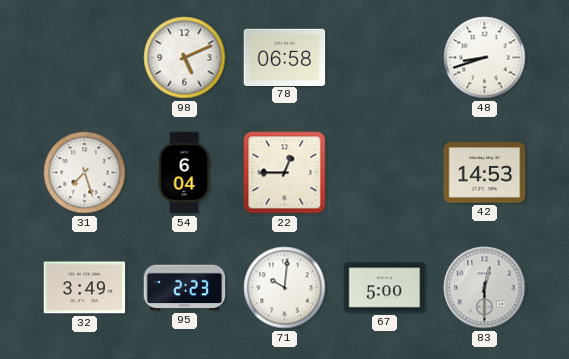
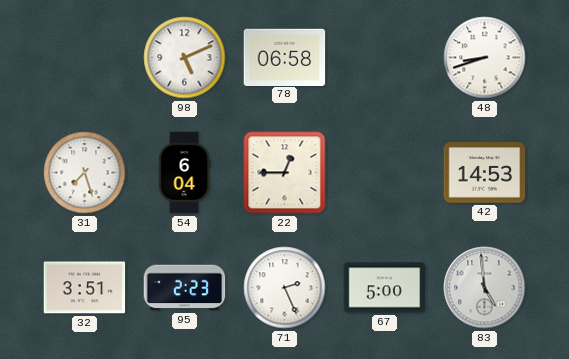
32: 3:49 -> 3:51
71: 10:01 -> 2:26
83: 12:30 -> 4:59
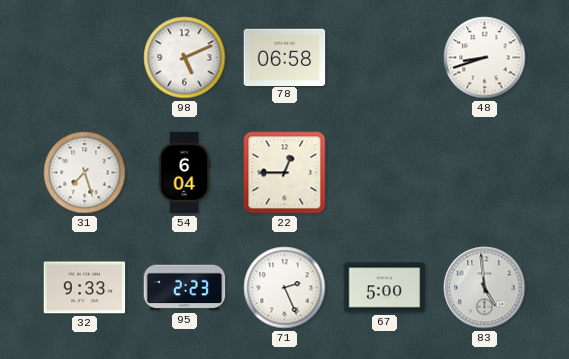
42: 14:53 -> none
32: 3:51 -> 9:33
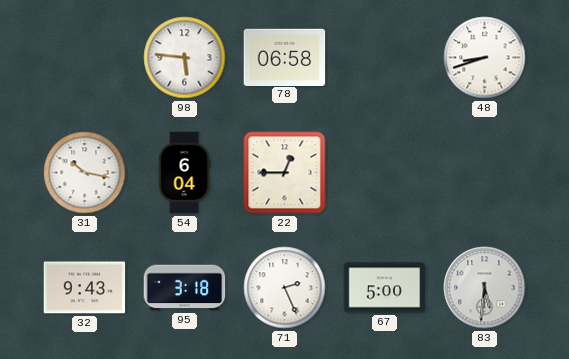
98: 5:11 -> 5:46
31: 7:27 -> 10:17
32: 9:33 -> 9:43
95: 2:23 -> 3:18
83: 4:59 -> 5:31
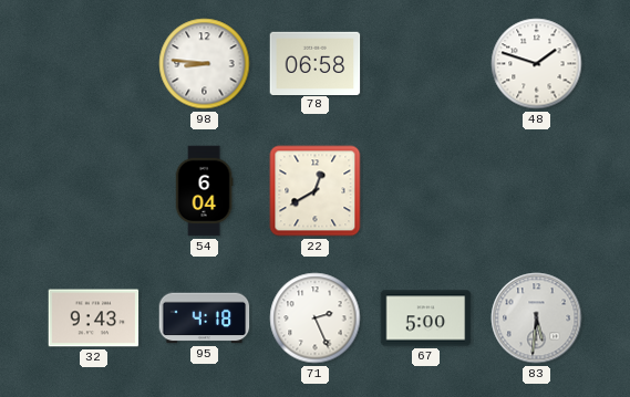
98: 5:46 -> 8:46
48: 8:42 -> 1:48
31: 10:17 -> none
22: 12:45 -> 12:40
95: 3:18 -> 4:18
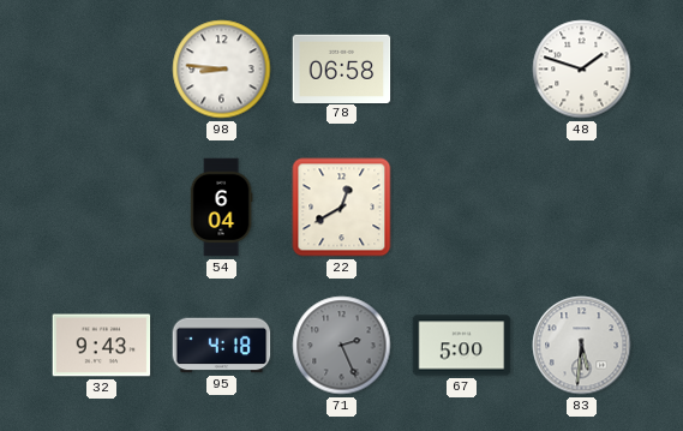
71 dial: white -> grey
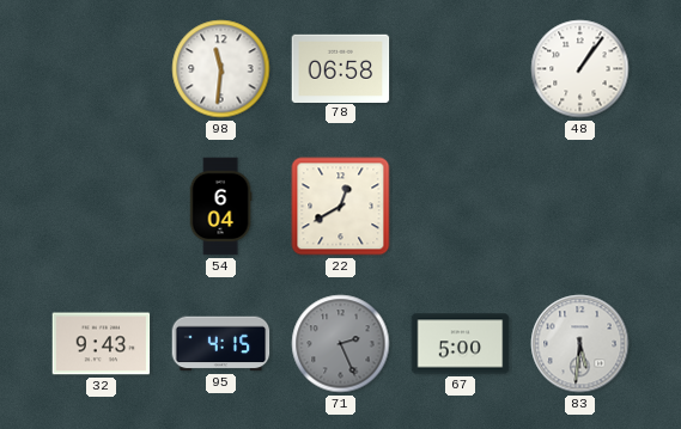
98: 8:46 -> 11:31
48: 1:48 -> 1:06
95: 4:18 -> 4:15
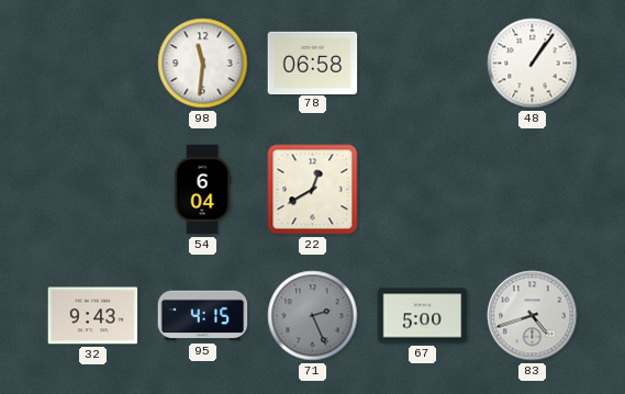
83: 5:31 -> 4:42
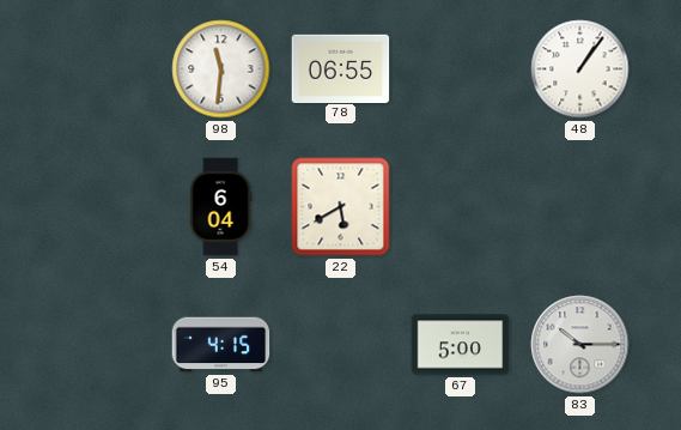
78: 06:58 -> 06:55
22: 12:40 -> 5:40
32: 9:43 -> none
71: 2:26 -> none
83: 4:42 -> 10:15
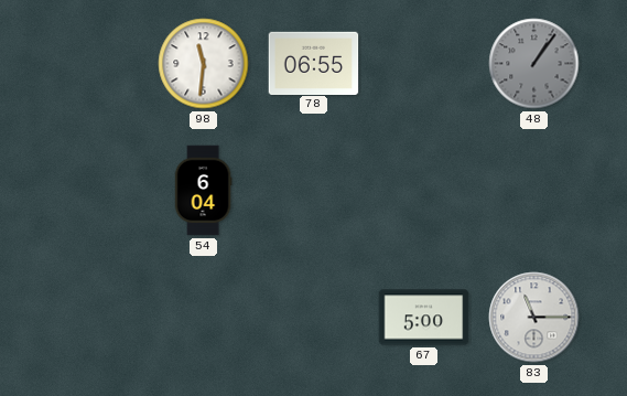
48 dial: white -> grey
22: 5:40 -> none
95: 4:15 -> none
83: 10:15 -> 11:15
